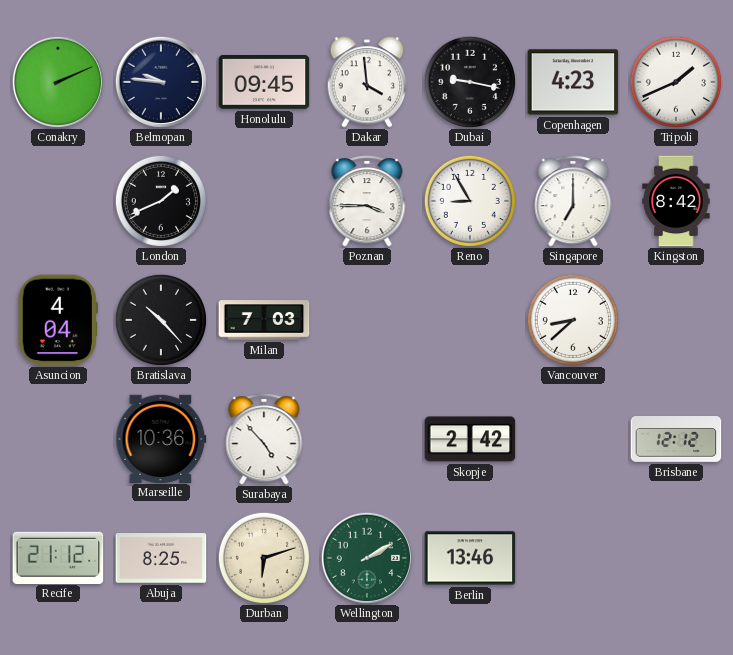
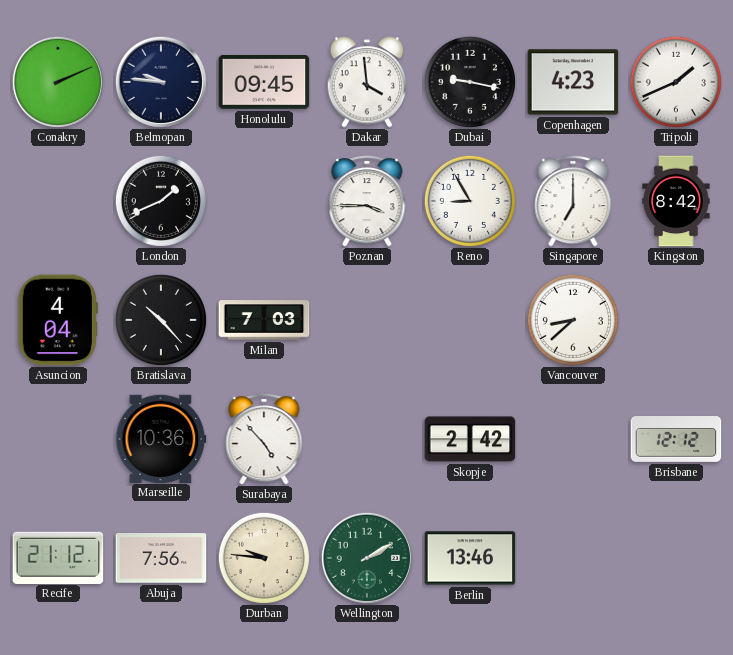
Abuja: 8:25 -> 7:56
Durban: 6:12 -> 9:46
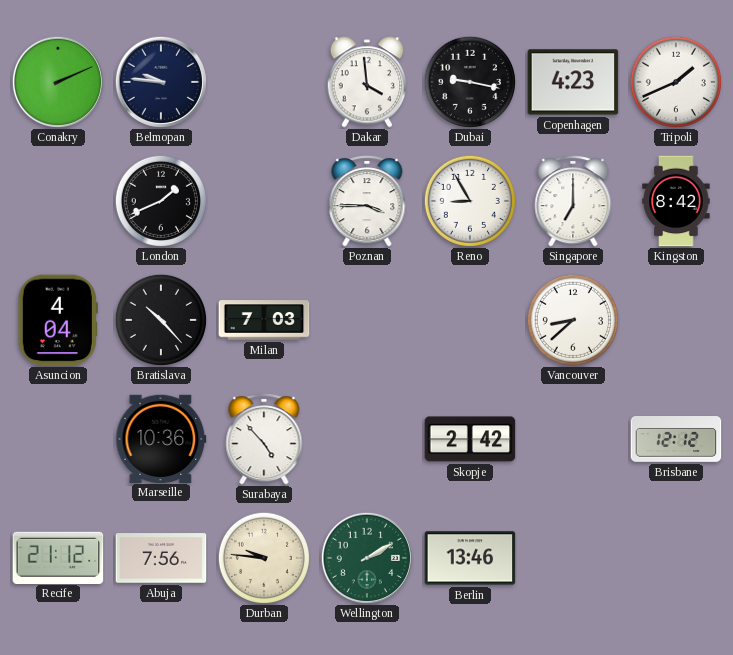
Honolulu: 09:45 -> none
